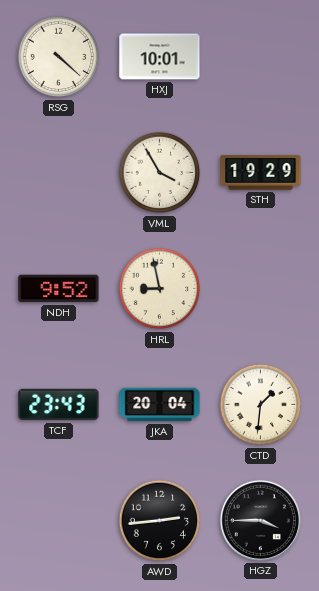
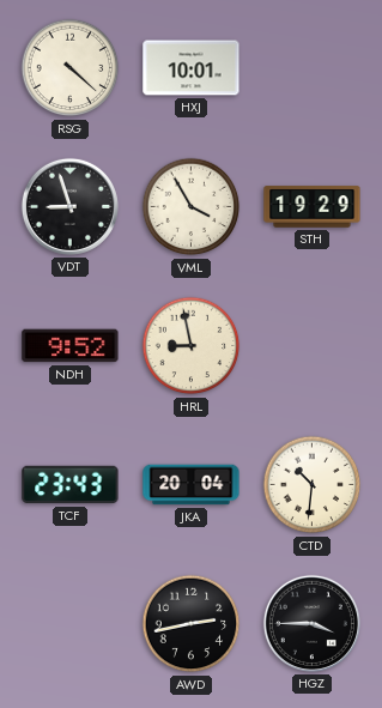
VDT: none -> 8:57
CTD: 1:31 -> 10:31
AWD: 2:44 -> 2:43
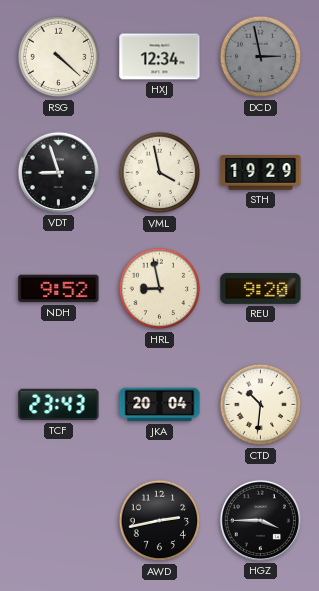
HXJ: 10:01 -> 12:34
DCD: none -> 2:58
VML: 3:55 -> 3:58
REU: none -> 9:20
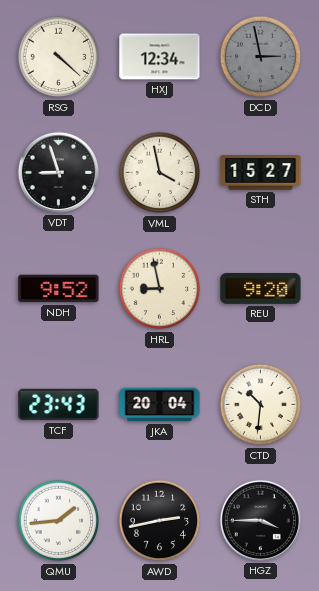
STH: 19:29 -> 15:27
QMU: none -> 1:44
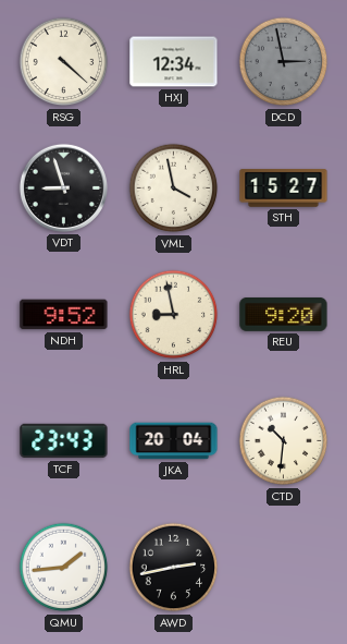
HGZ: 3:45 -> none
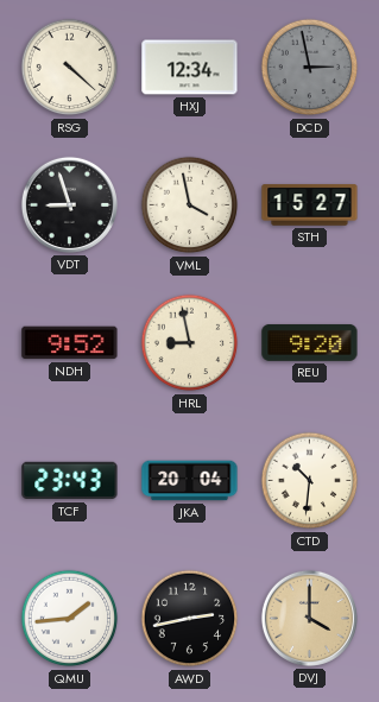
DVJ: none -> 4:00
